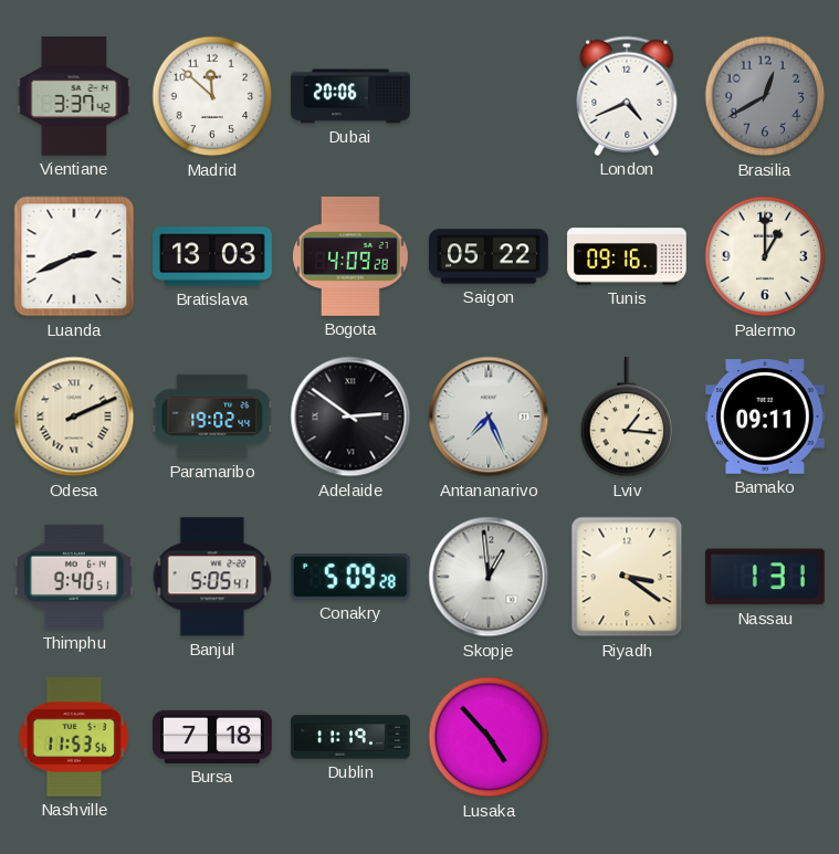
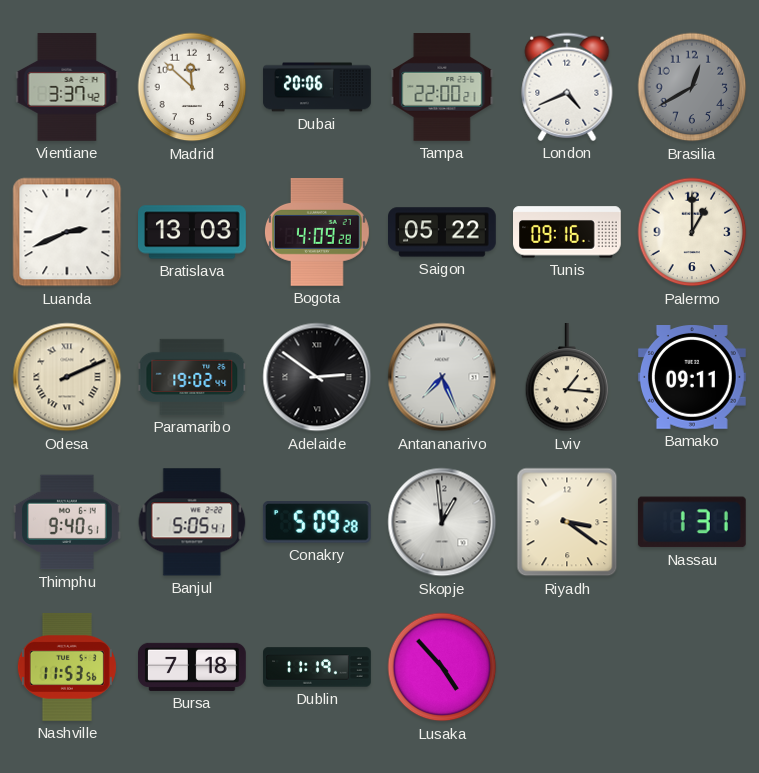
Tampa: none -> 22:00
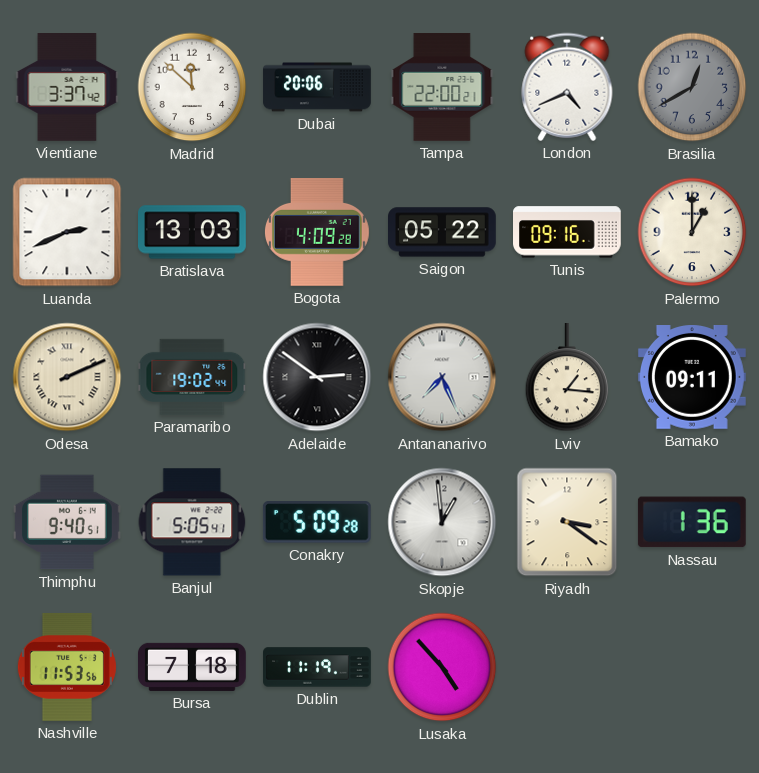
Nassau: 1:31 -> 1:36
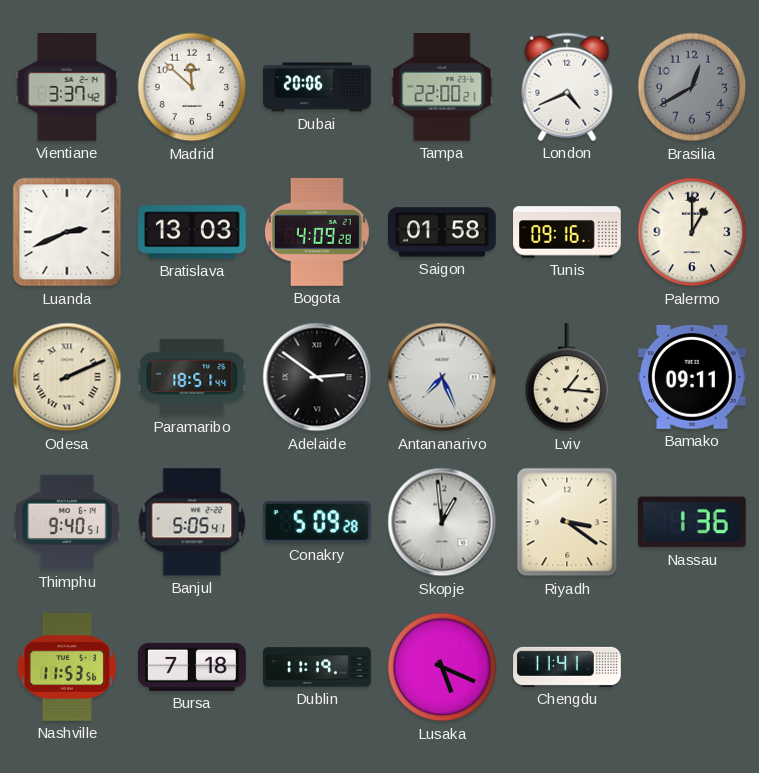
Saigon: 05:22 -> 01:58
Paramaribo: 19:02 -> 18:51
Lusaka: 4:53 -> 5:19
Chengdu: none -> 11:41
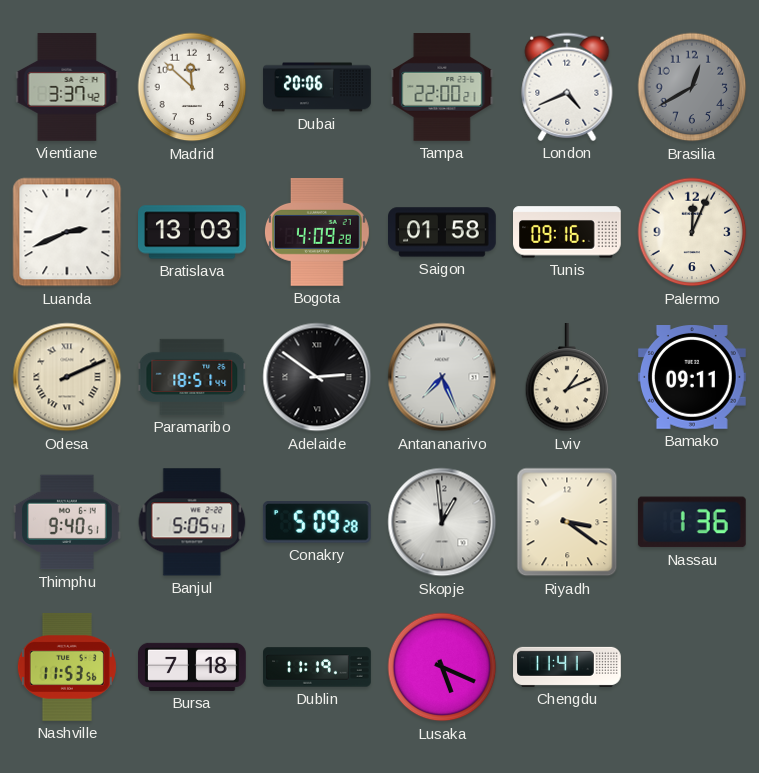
Palermo: 1:00 -> 12:04
Lviv: 1:16 -> 1:11
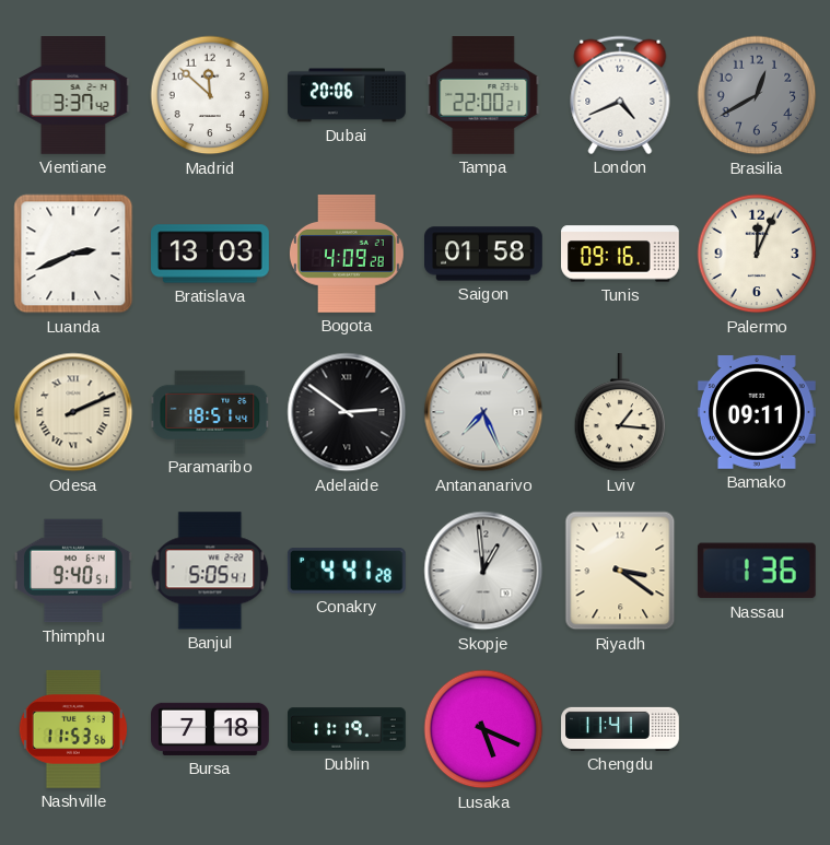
Lviv: 1:11 -> 1:16
Conakry: 5:09 -> 4:41
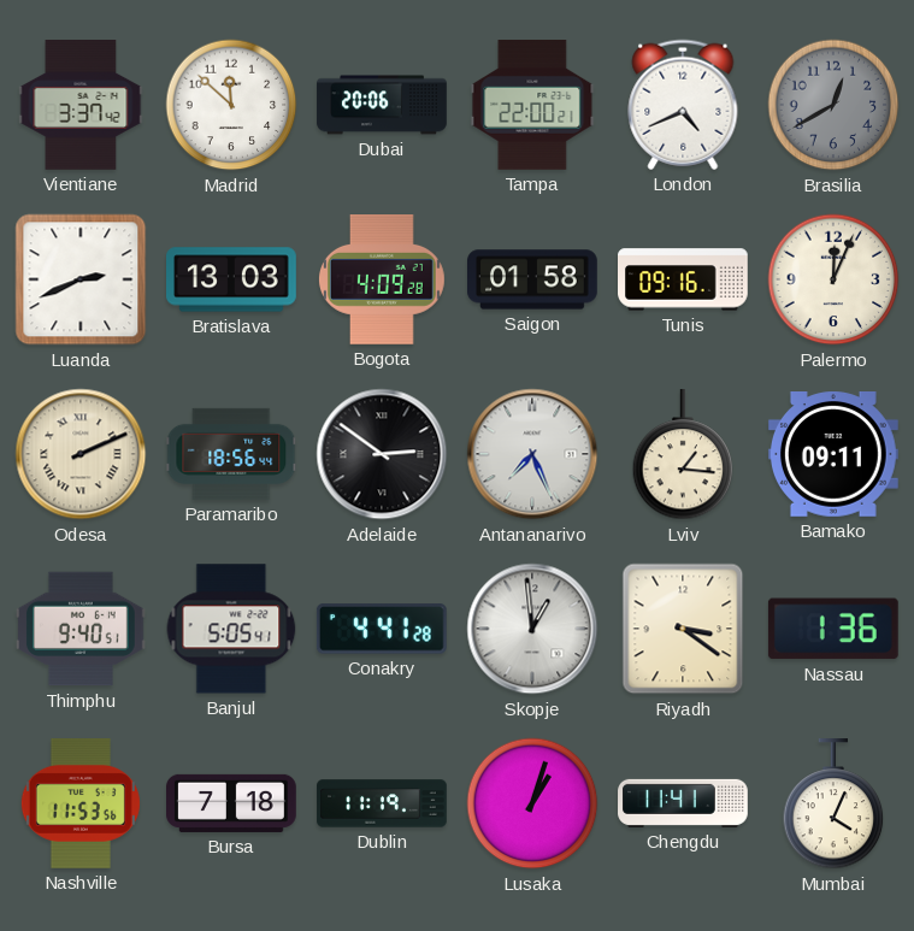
Paramaribo: 18:51 -> 18:56
Lusaka: 5:19 -> 1:03
Mumbai: none -> 4:04
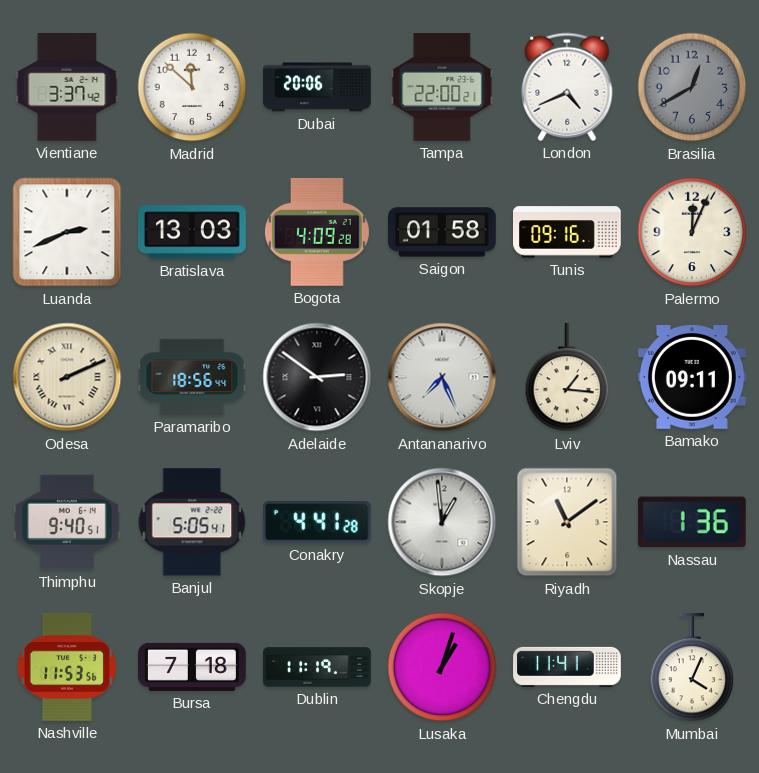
Riyadh: 3:21 -> 11:09
